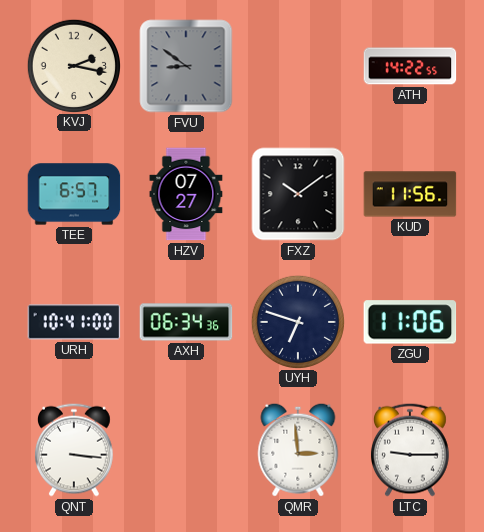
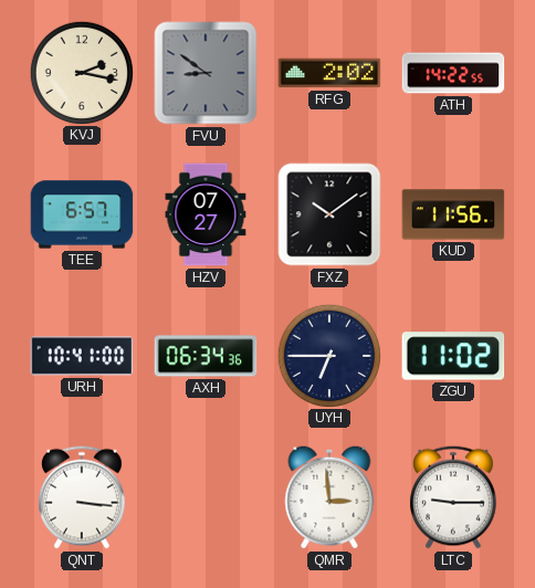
RFG: none -> 2:02
UYH: 6:48 -> 6:45
ZGU: 11:06 -> 11:02
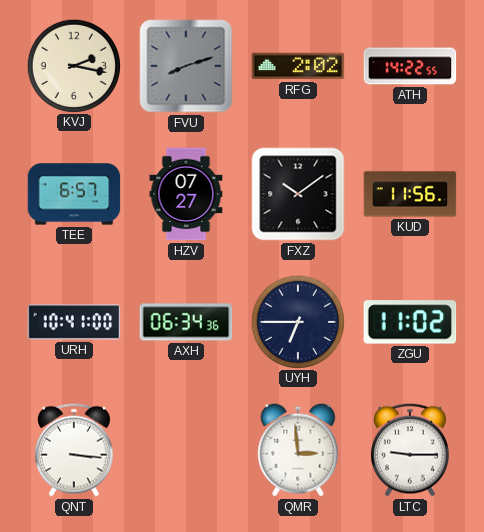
FVU: 8:51 -> 8:12
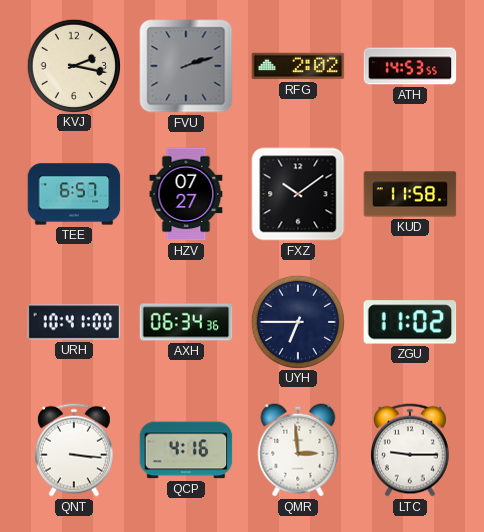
FVU: 8:12 -> 2:12
ATH: 14:22 -> 14:53
KUD: 11:56 -> 11:58
QCP: none -> 4:16
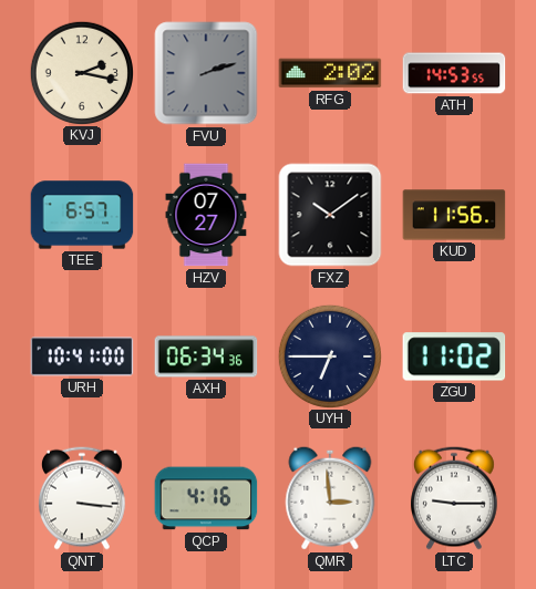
KUD: 11:58 -> 11:56
